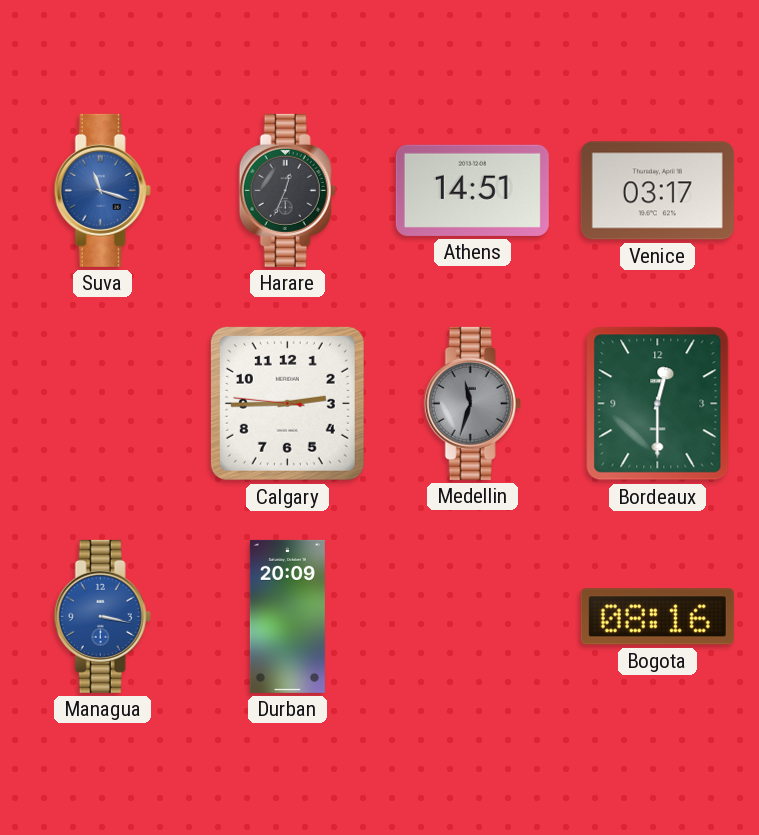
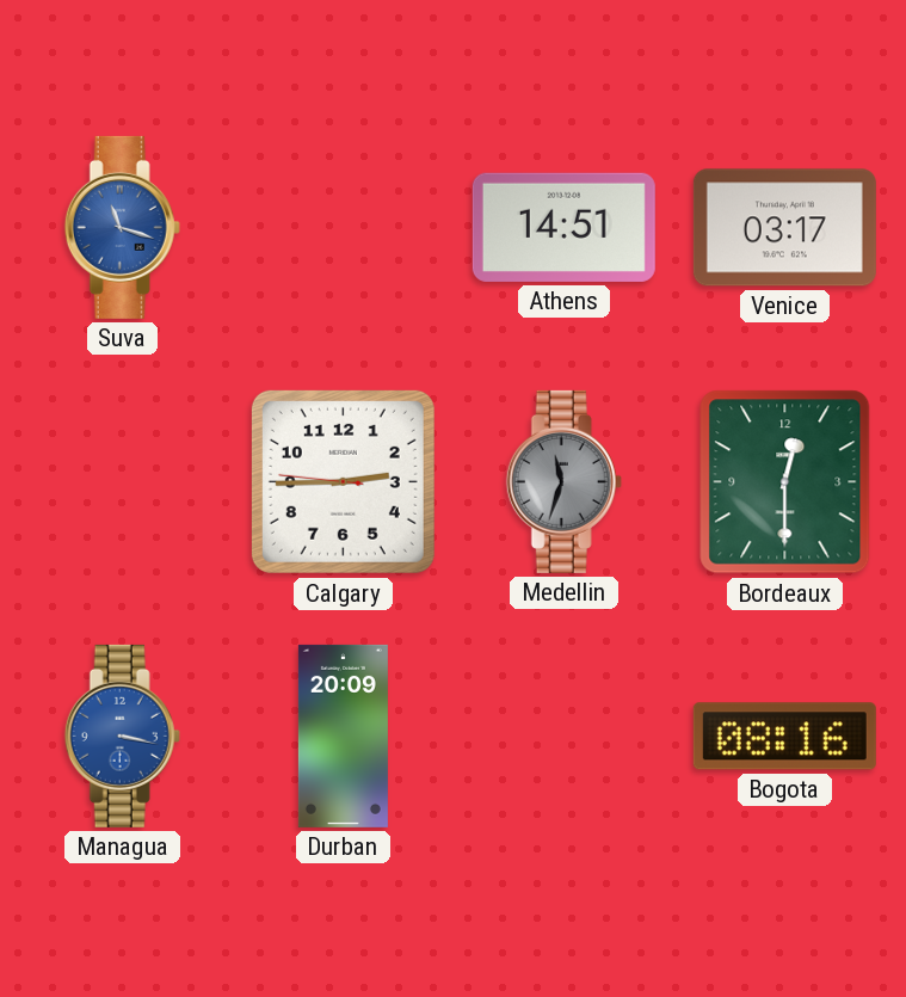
Harare: 12:34 -> none
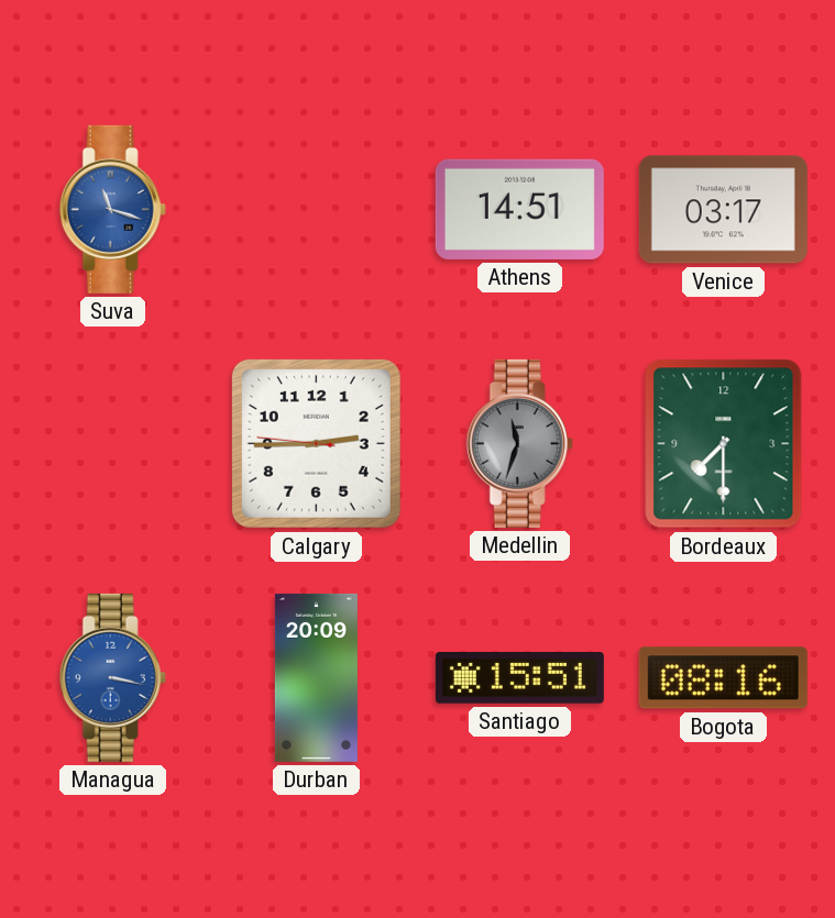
Bordeaux: 12:30 -> 7:30
Santiago: none -> 15:51
